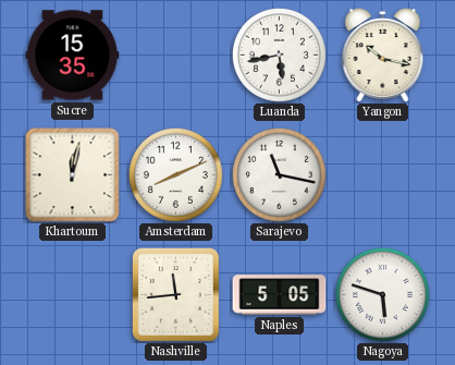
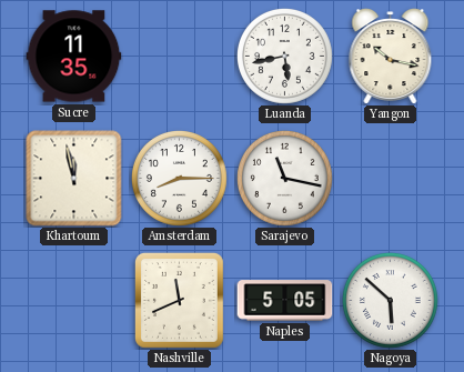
Sucre: 15:35 -> 11:35
Khartoum: 12:02 -> 11:58
Amsterdam: 8:11 -> 8:15
Nashville: 11:44 -> 11:41
Nagoya: 5:48 -> 5:52
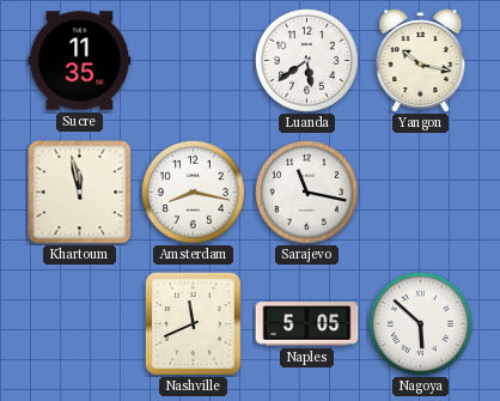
Luanda: 5:43 -> 5:39
Amsterdam: 8:15 -> 8:17
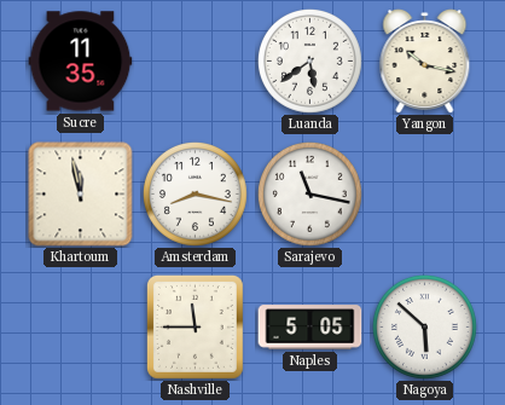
Nashville: 11:41 -> 11:45
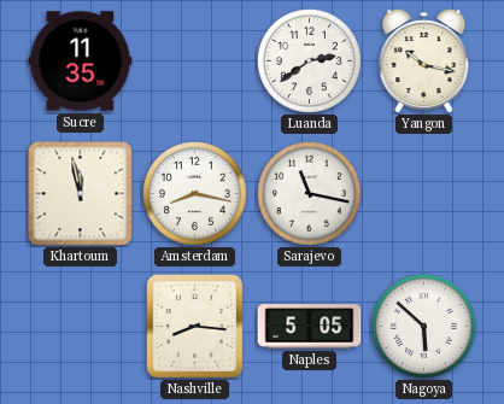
Luanda: 5:39 -> 2:39
Nashville: 11:45 -> 8:16
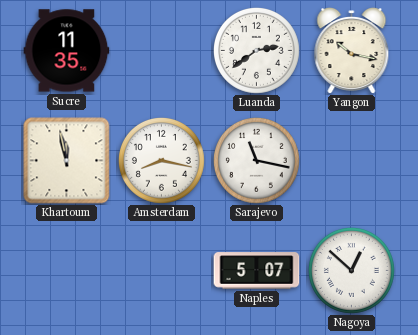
Nashville: 8:16 -> none
Naples: 5:05 -> 5:07
Nagoya: 5:52 -> 12:52
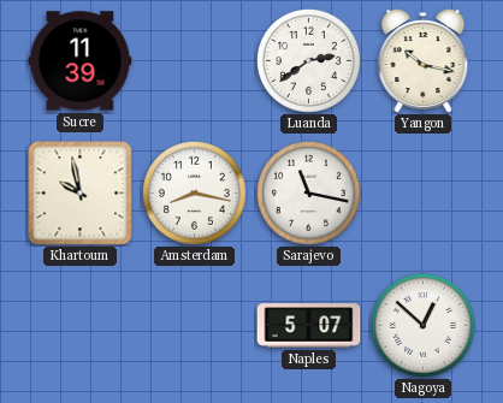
Sucre: 11:35 -> 11:39
Khartoum: 11:58 -> 9:58
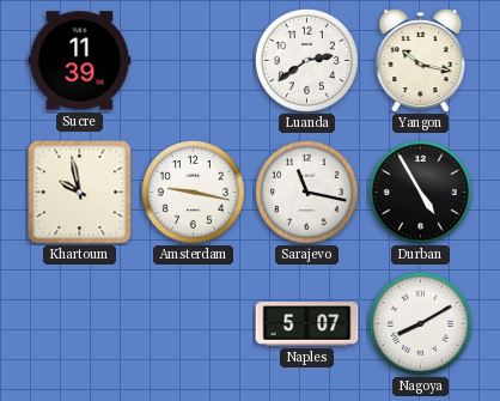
Amsterdam: 8:17 -> 9:17
Durban: none -> 4:55
Nagoya: 12:52 -> 8:10
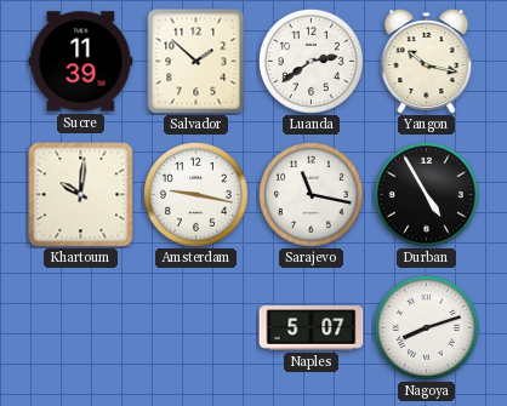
Salvador: none -> 1:52
Khartoum: 9:58 -> 10:01
Nagoya: 8:10 -> 8:12
